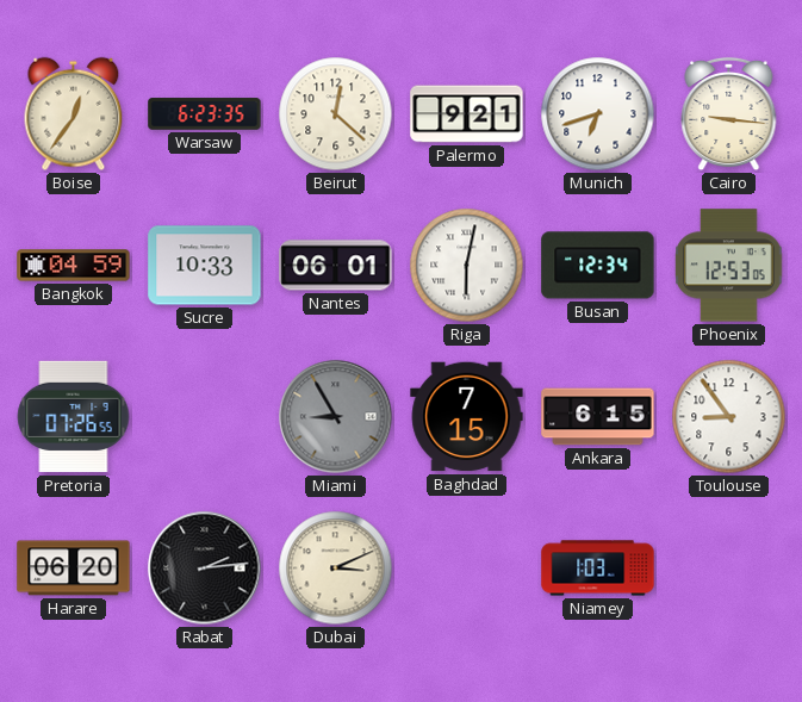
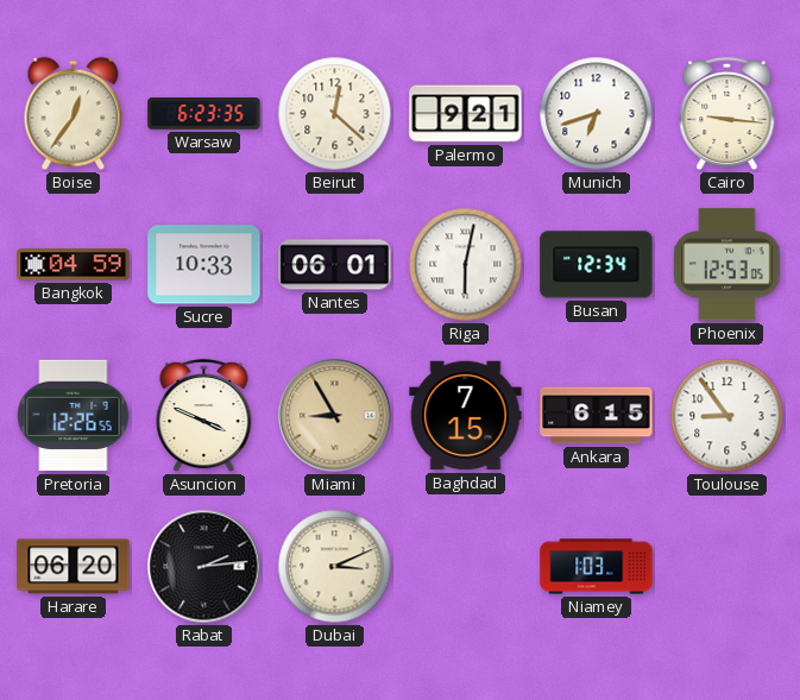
Pretoria: 07:26 -> 12:26
Asuncion: none -> 3:49
Miami dial: grey -> champagne
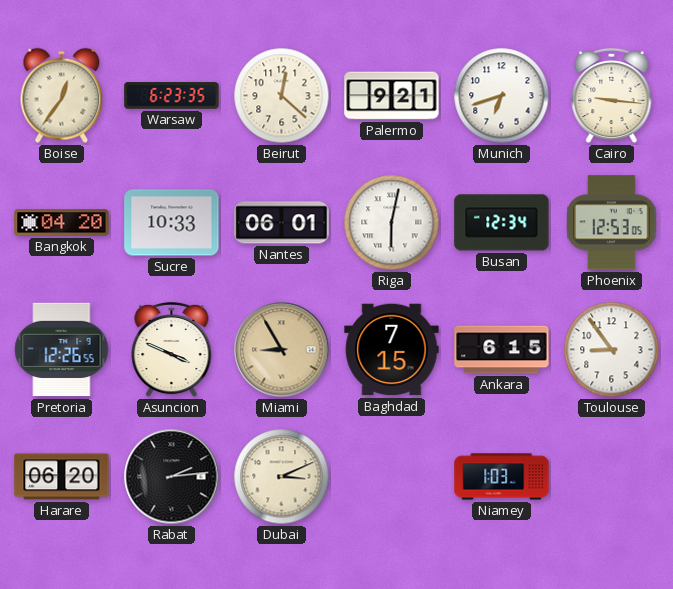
Bangkok: 04:59 -> 04:20
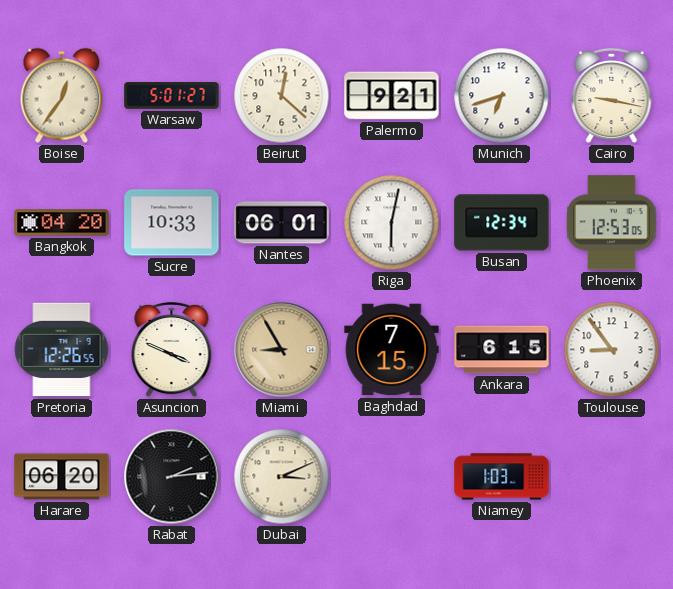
Warsaw: 6:23 -> 5:01
Cairo: 9:16 -> 9:17
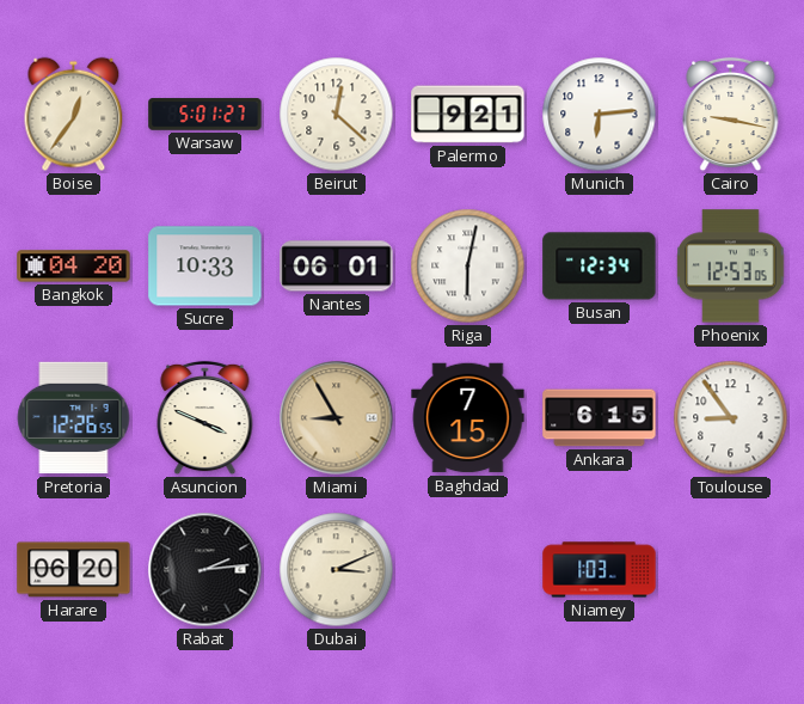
Munich: 6:42 -> 6:14
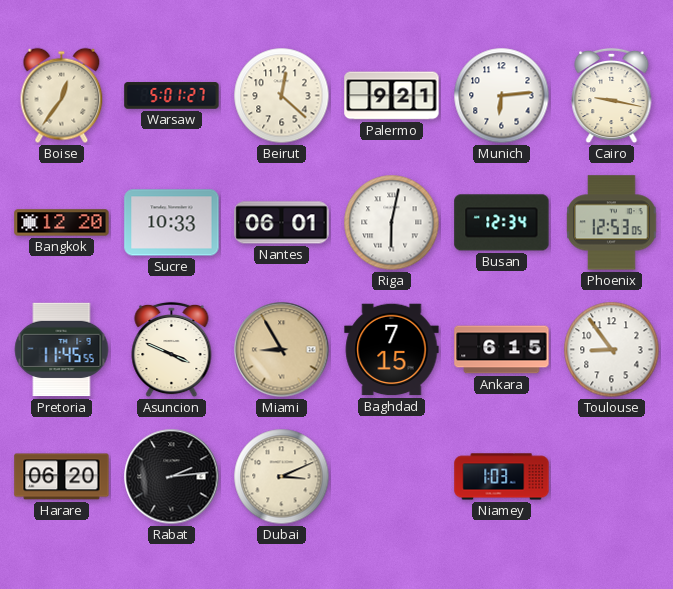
Bangkok: 04:20 -> 12:20
Pretoria: 12:26 -> 11:45
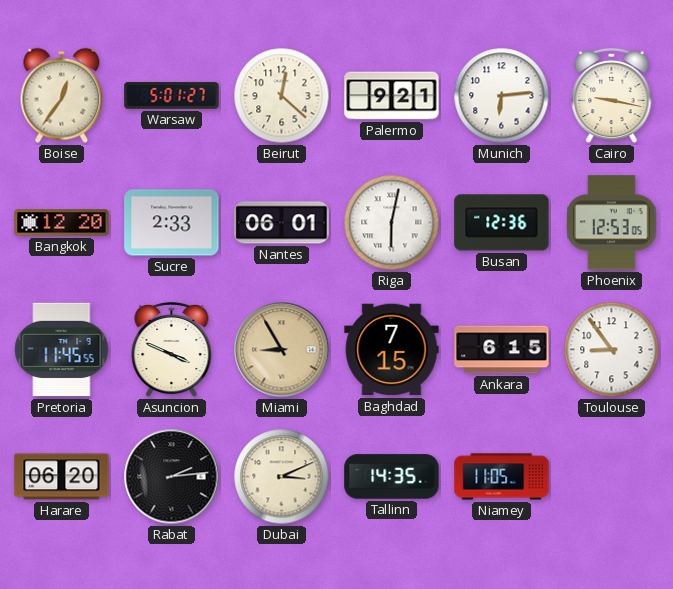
Sucre: 10:33 -> 2:33
Busan: 12:34 -> 12:36
Tallinn: none -> 14:35
Niamey: 1:03 -> 11:05
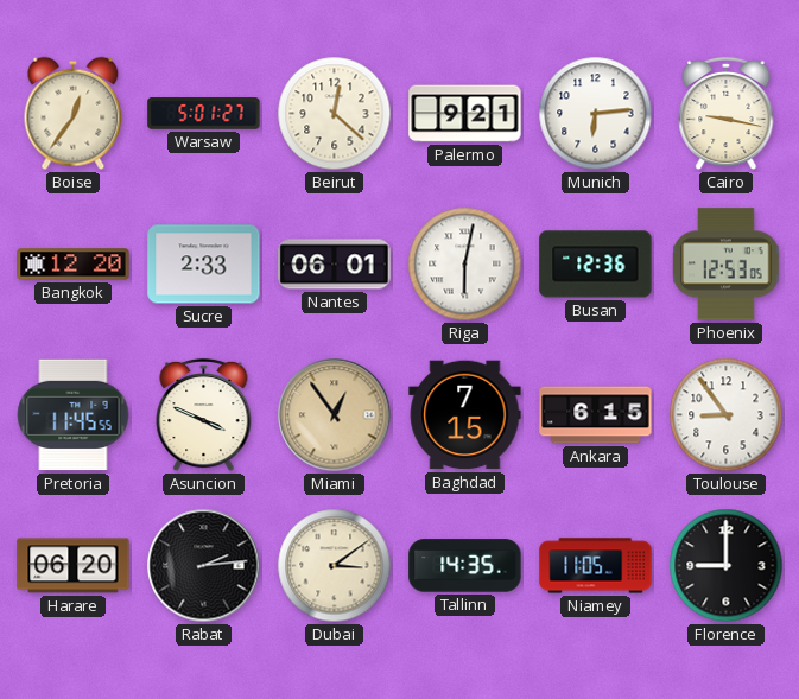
Miami: 8:55 -> 12:54
Dubai: 3:11 -> 3:09
Florence: none -> 9:00
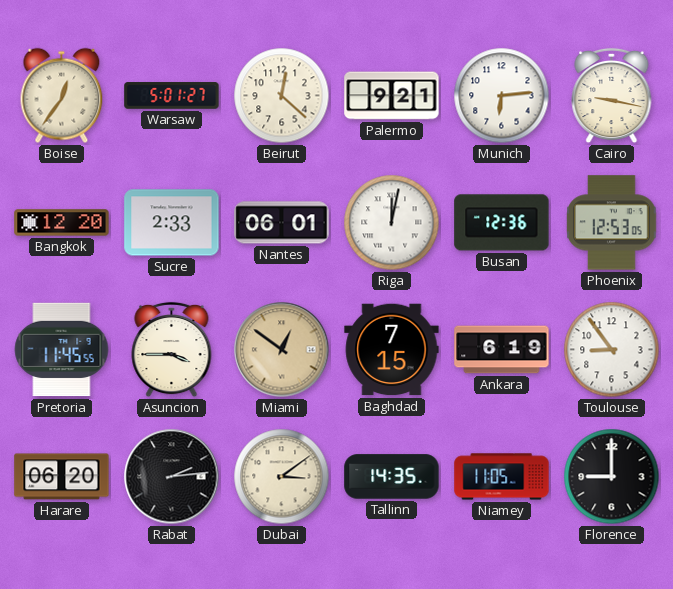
Riga: 6:02 -> 12:02
Asuncion: 3:49 -> 3:45
Miami: 12:54 -> 12:51
Ankara: 6:15 -> 6:19
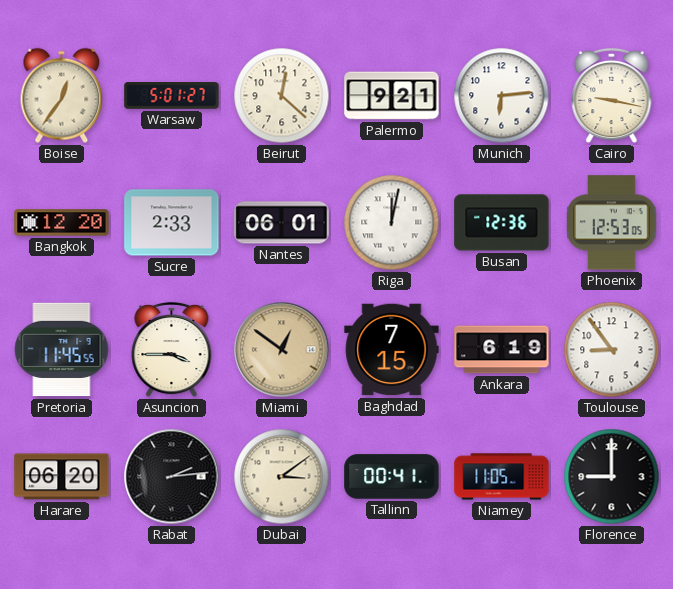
Tallinn: 14:35 -> 00:41
